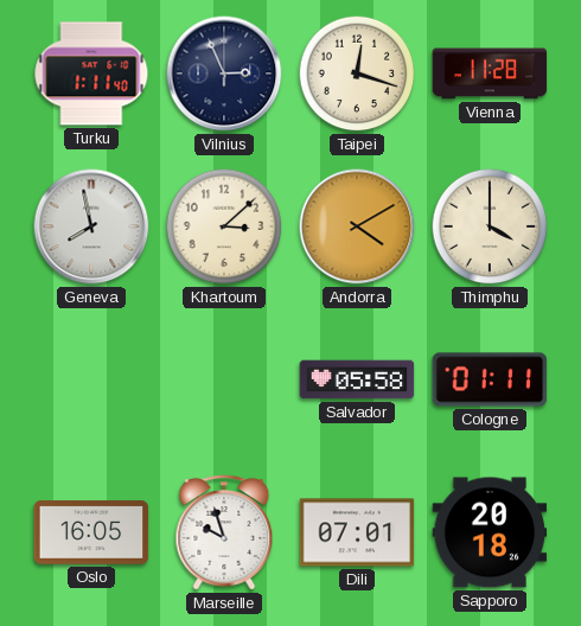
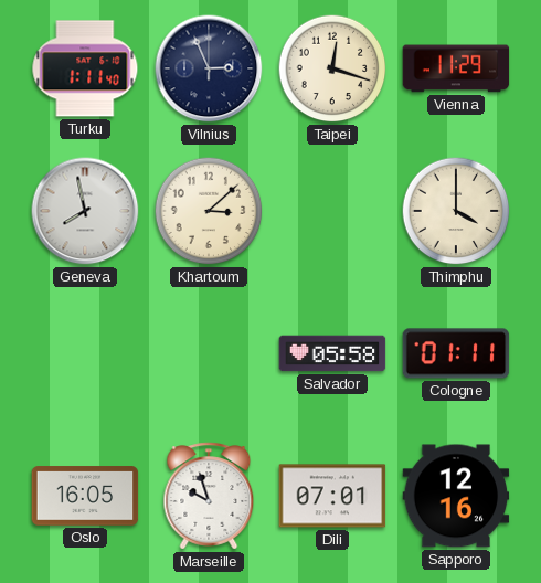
Vienna: 11:28 -> 11:29
Andorra: 4:10 -> none
Sapporo: 20:18 -> 12:16
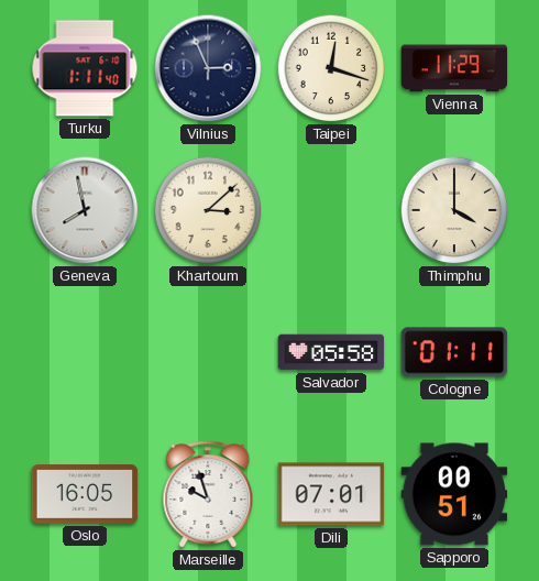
Sapporo: 12:16 -> 00:51
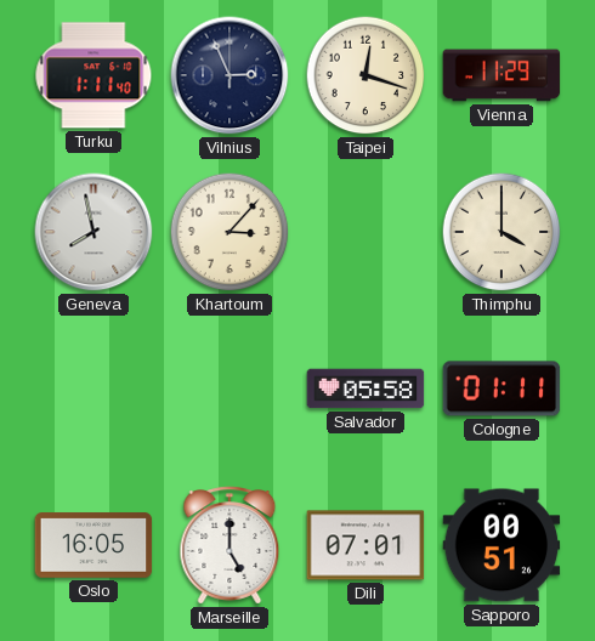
Khartoum: 3:08 -> 3:07
Marseille: 9:57 -> 5:00
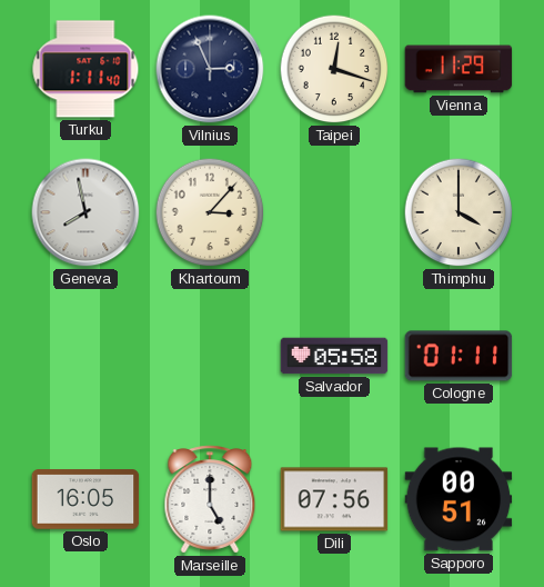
Dili: 07:01 -> 07:56
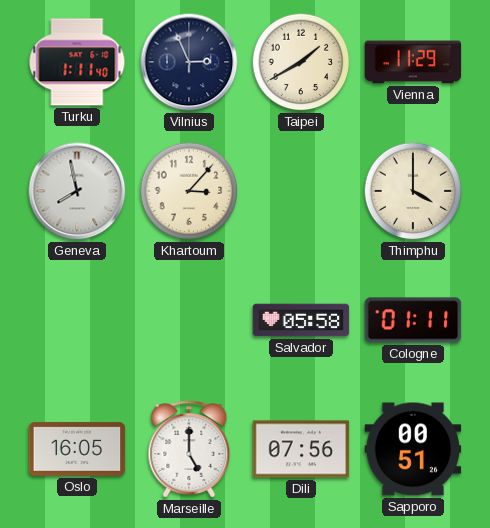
Taipei: 12:18 -> 1:40
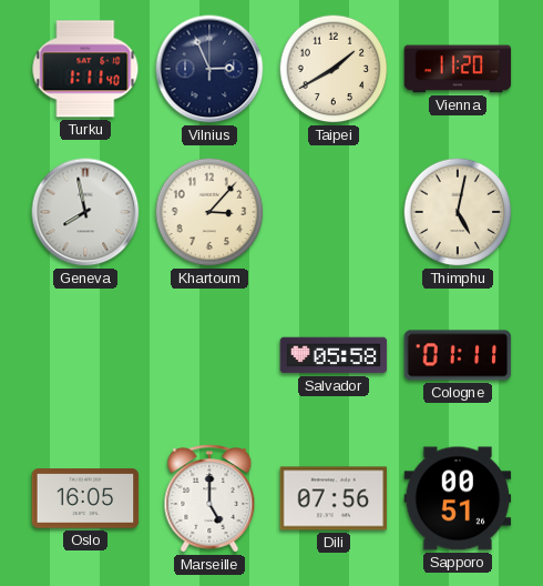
Vienna: 11:29 -> 11:20
Thimphu: 4:00 -> 5:02
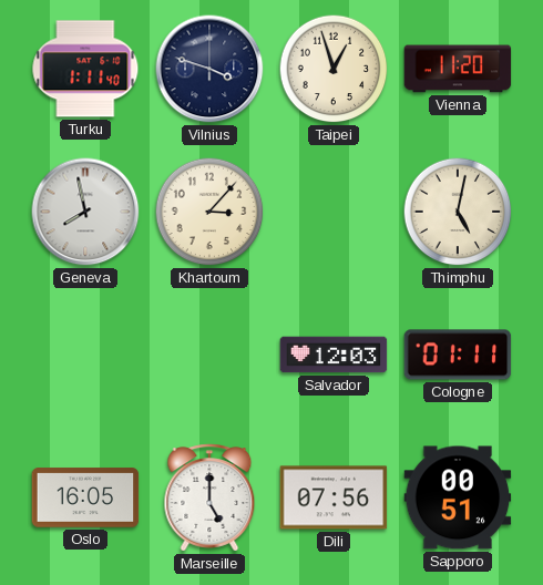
Vilnius: 2:56 -> 3:48
Taipei: 1:40 -> 12:57
Salvador: 05:58 -> 12:03
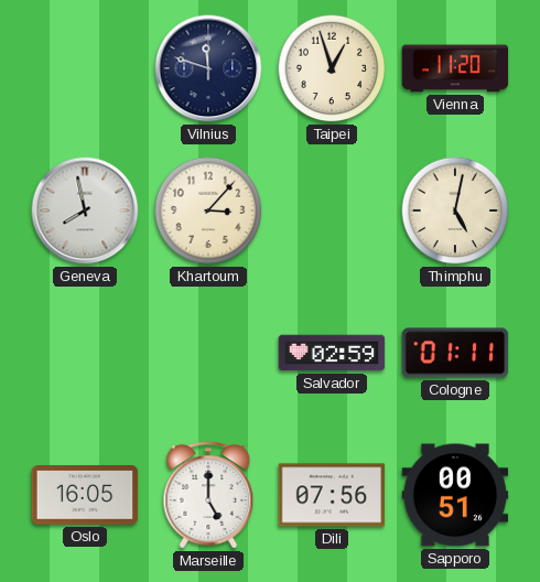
Turku: 1:11 -> none
Vilnius: 3:48 -> 11:48
Salvador: 12:03 -> 02:59
